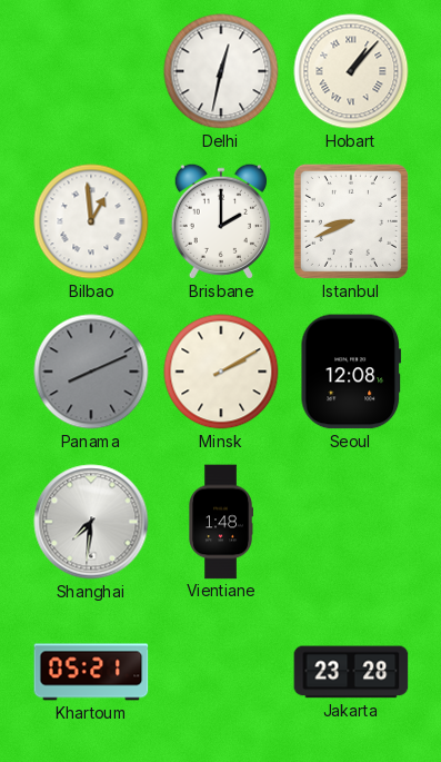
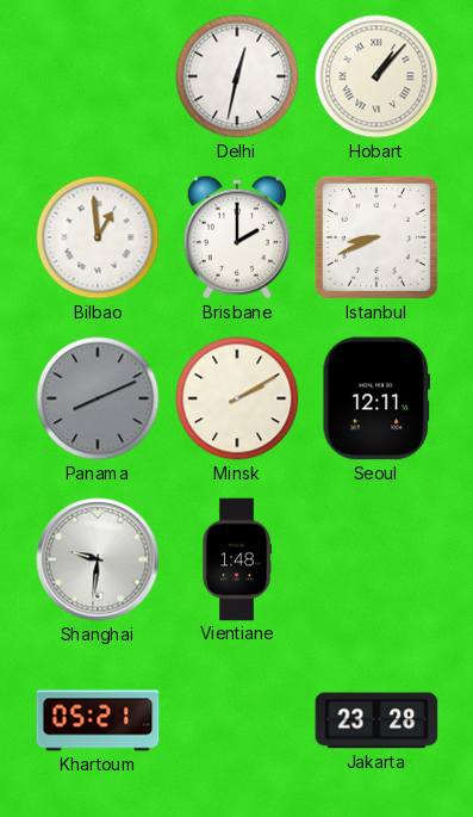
Seoul: 12:08 -> 12:11
Shanghai: 7:31 -> 9:31
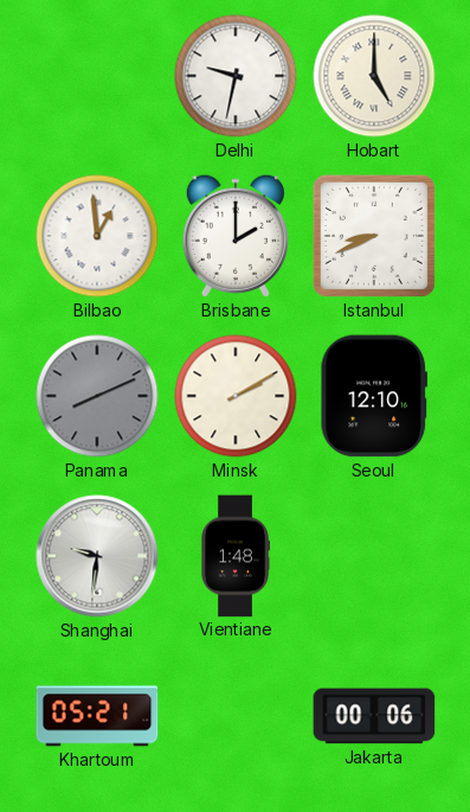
Delhi: 12:32 -> 9:32
Hobart: 1:07 -> 5:00
Seoul: 12:11 -> 12:10
Jakarta: 23:28 -> 00:06
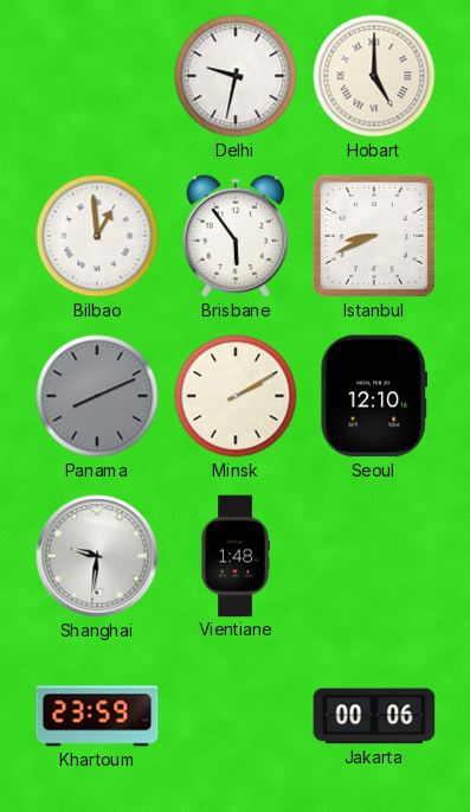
Brisbane: 2:00 -> 5:54
Khartoum: 05:21 -> 23:59
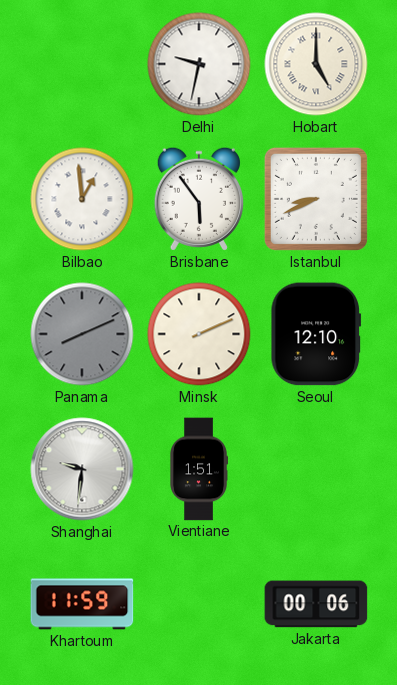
Minsk: 2:10 -> 2:11
Vientiane: 1:48 -> 1:51
Khartoum: 23:59 -> 11:59
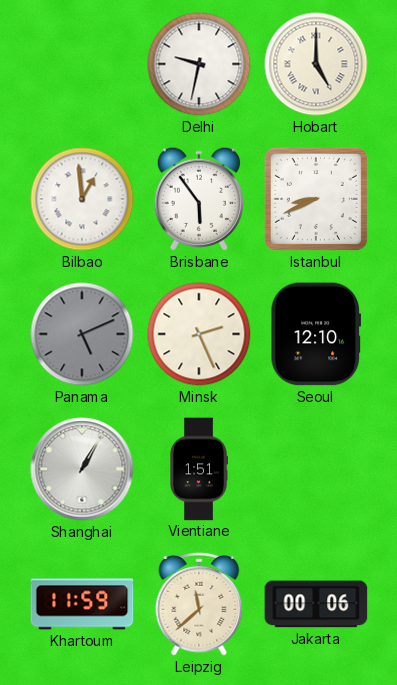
Panama: 8:11 -> 5:11
Minsk: 2:11 -> 2:26
Shanghai: 9:31 -> 1:05
Leipzig: none -> 11:38
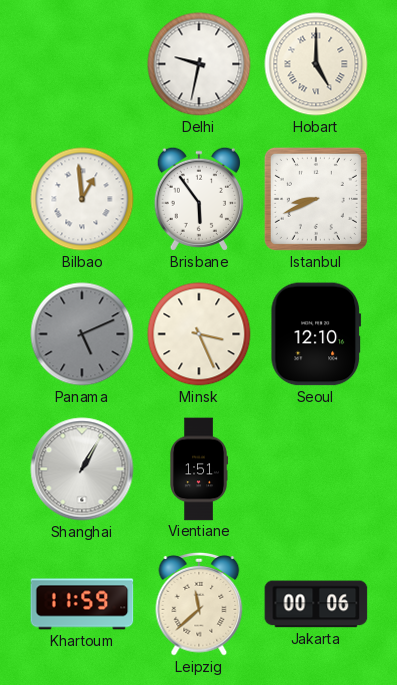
Minsk: 2:26 -> 3:26
